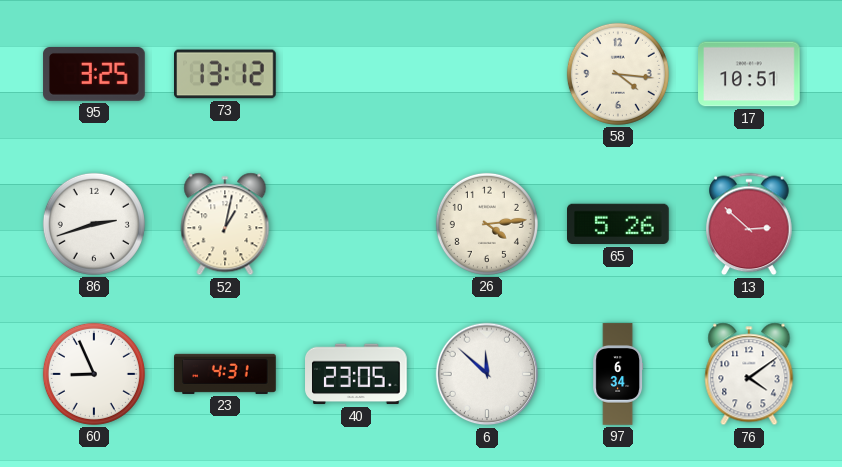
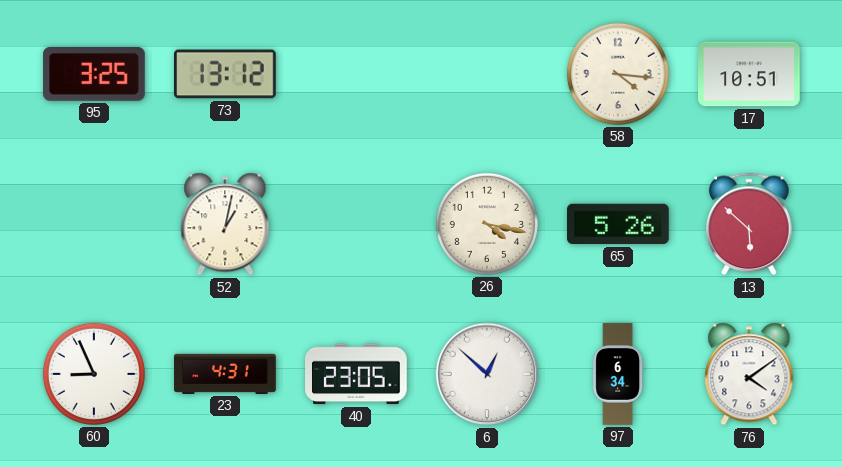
86: 2:42 -> none
26: 4:14 -> 4:17
13: 2:52 -> 5:52
6: 11:52 -> 12:52
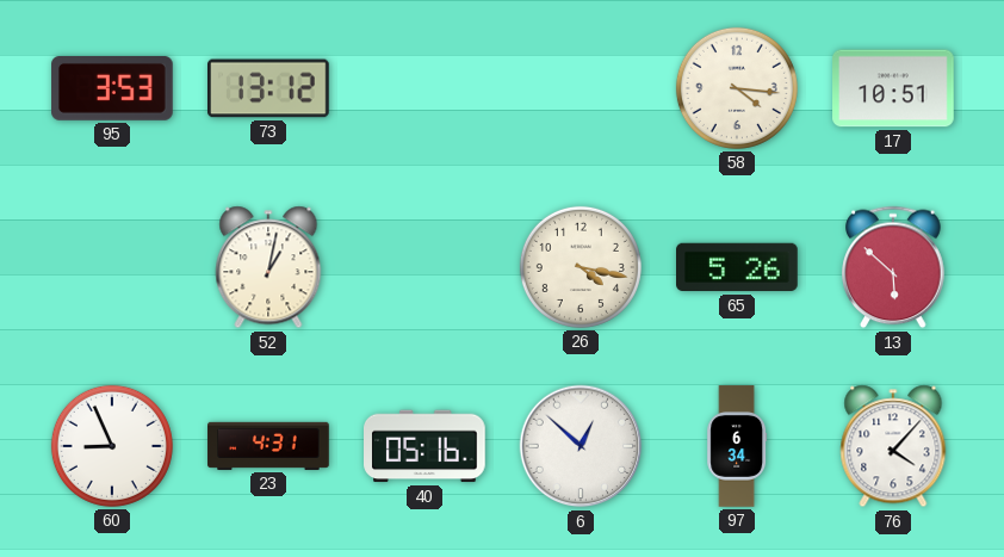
95: 3:25 -> 3:53
40: 23:05 -> 05:16
76: 4:09 -> 4:07
